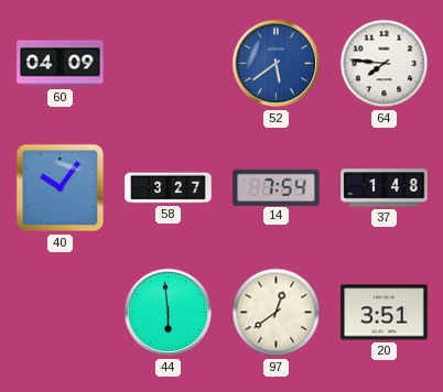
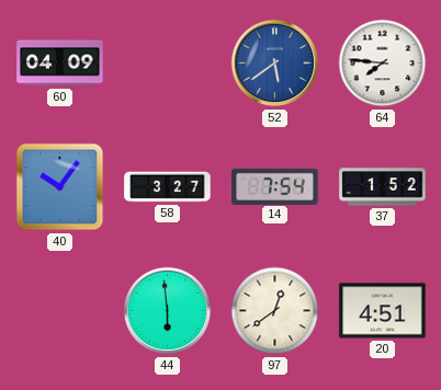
37: 1:48 -> 1:52
20: 3:51 -> 4:51
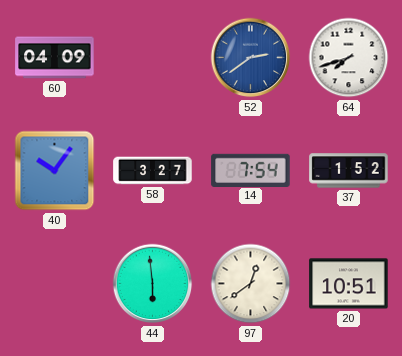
52: 5:39 -> 2:39
64: 7:46 -> 7:42
20: 4:51 -> 10:51
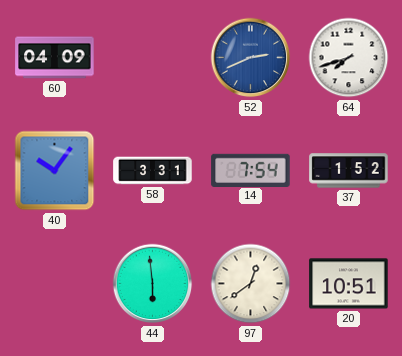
52: 2:39 -> 2:41
58: 3:27 -> 3:31
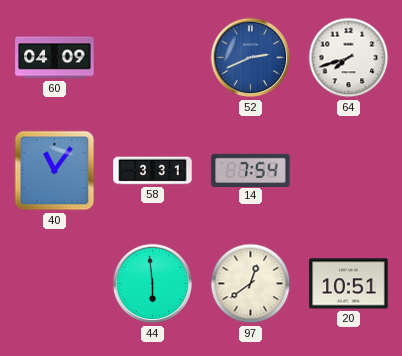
40: 10:06 -> 11:06
37: 1:52 -> none
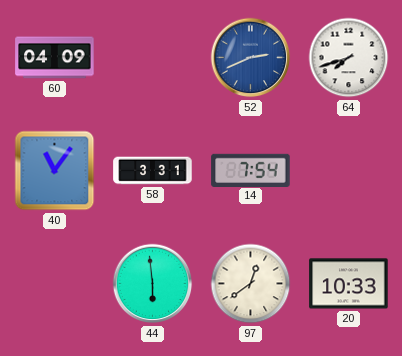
20: 10:51 -> 10:33
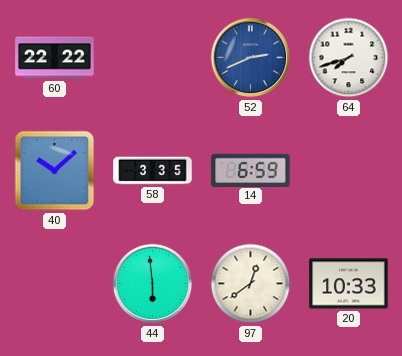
60: 04:09 -> 22:22
40: 11:06 -> 10:08
58: 3:31 -> 3:35
14: 7:54 -> 6:59
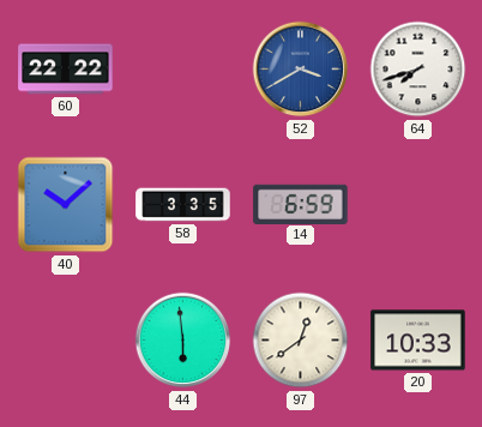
52: 2:41 -> 3:40
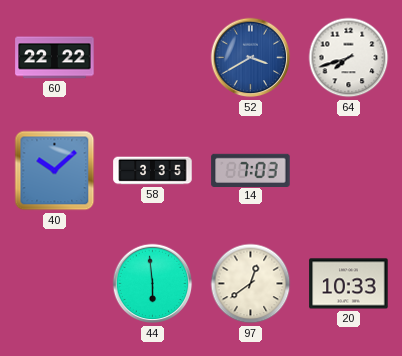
14: 6:59 -> 7:03
